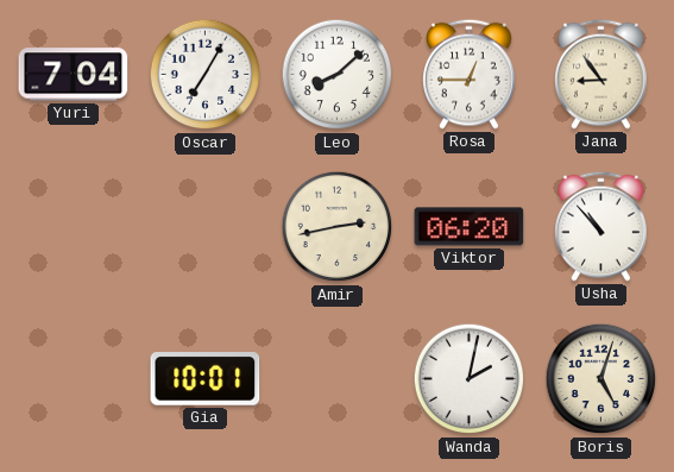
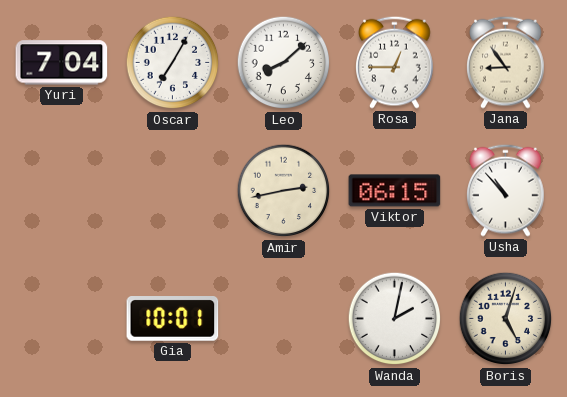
Viktor: 06:20 -> 06:15
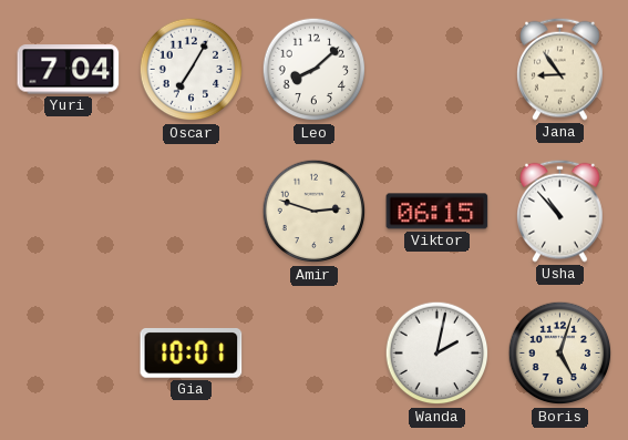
Rosa: 12:45 -> none
Amir: 2:43 -> 2:48
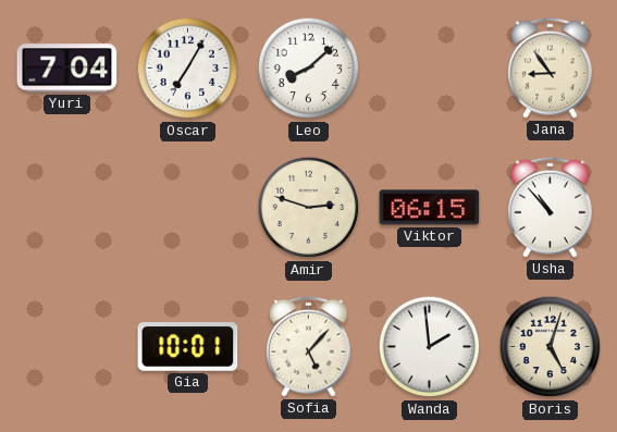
Sofia: none -> 5:07
Wanda: 2:02 -> 1:59
